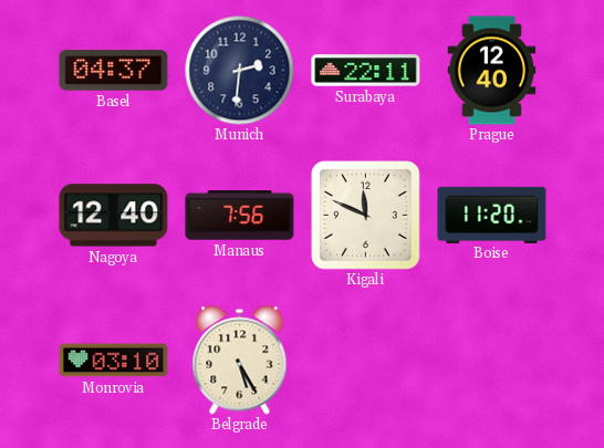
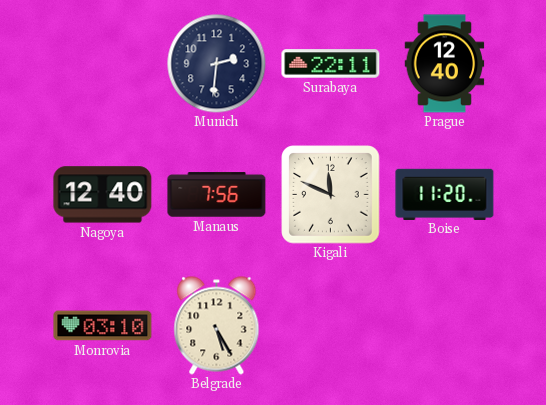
Basel: 04:37 -> none
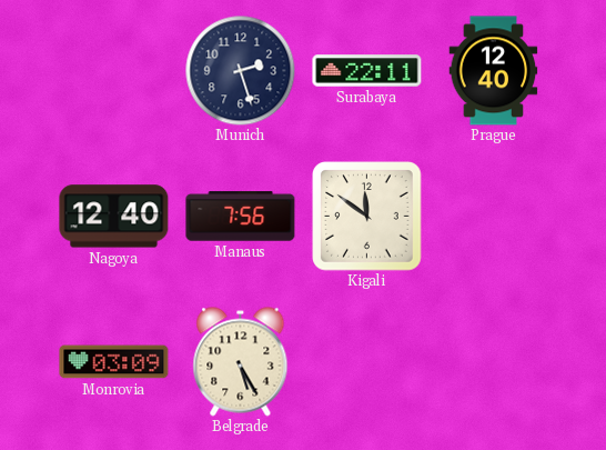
Munich: 2:31 -> 2:27
Kigali: 11:49 -> 11:51
Boise: 11:20 -> none
Monrovia: 03:10 -> 03:09
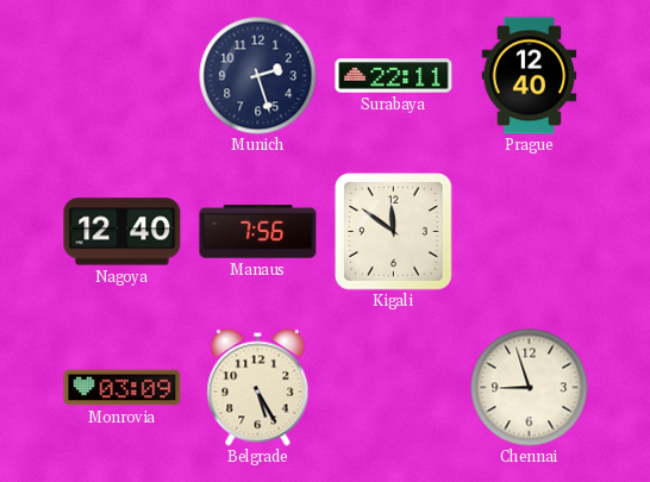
Chennai: none -> 8:57
